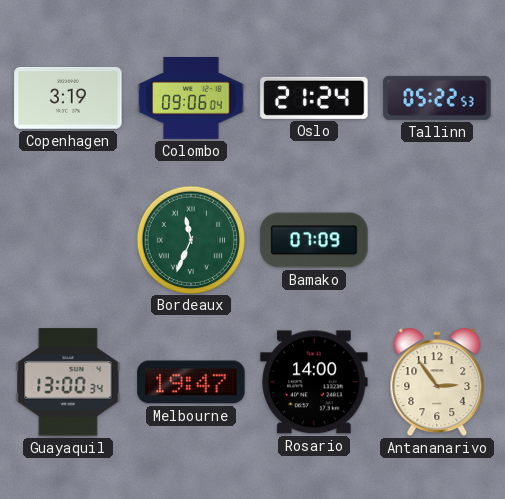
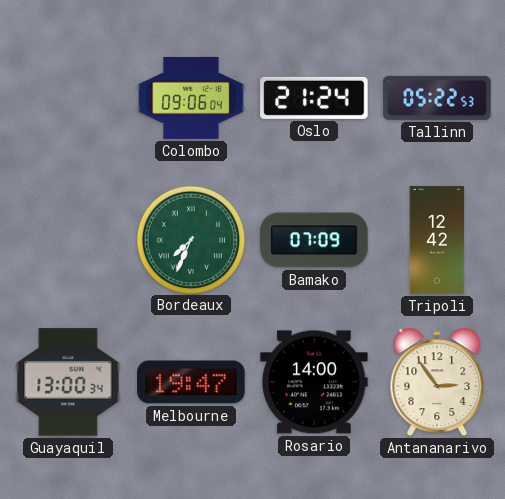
Copenhagen: 3:19 -> none
Bordeaux: 11:34 -> 7:34
Tripoli: none -> 12:42
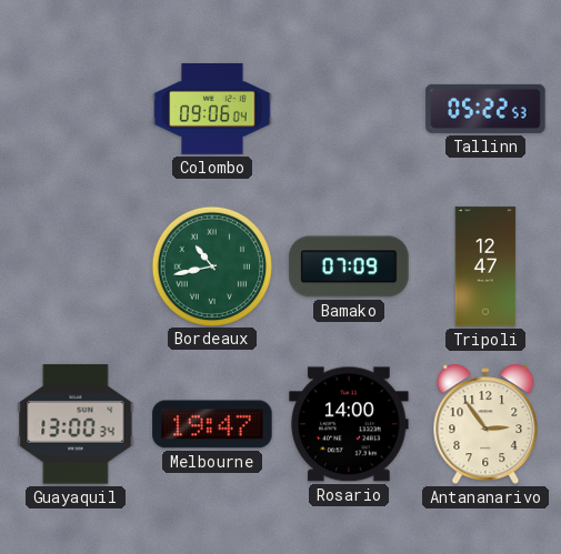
Oslo: 21:24 -> none
Bordeaux: 7:34 -> 10:43
Tripoli: 12:42 -> 12:47
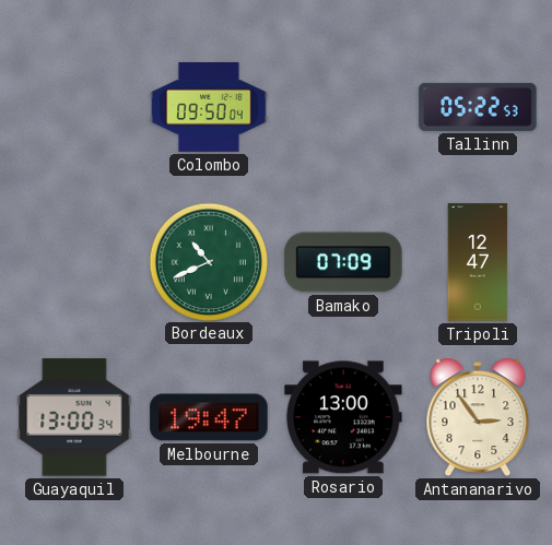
Colombo: 09:06 -> 09:50
Bordeaux: 10:43 -> 10:41
Rosario: 14:00 -> 13:00
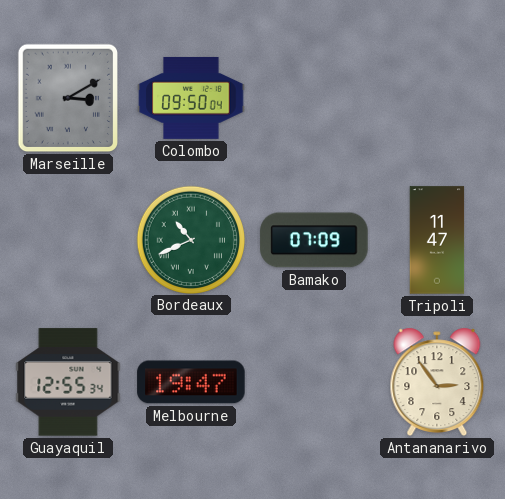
Marseille: none -> 3:10
Tallinn: 05:22 -> none
Tripoli: 12:47 -> 11:47
Guayaquil: 13:00 -> 12:55
Rosario: 13:00 -> none
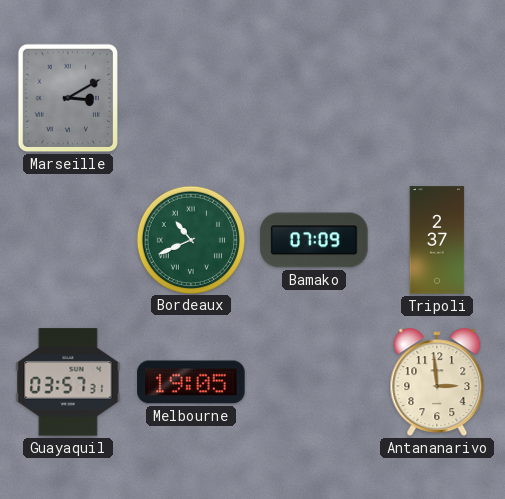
Colombo: 09:50 -> none
Tripoli: 11:47 -> 2:37
Guayaquil: 12:55 -> 03:57
Melbourne: 19:47 -> 19:05
Antananarivo: 2:54 -> 2:59
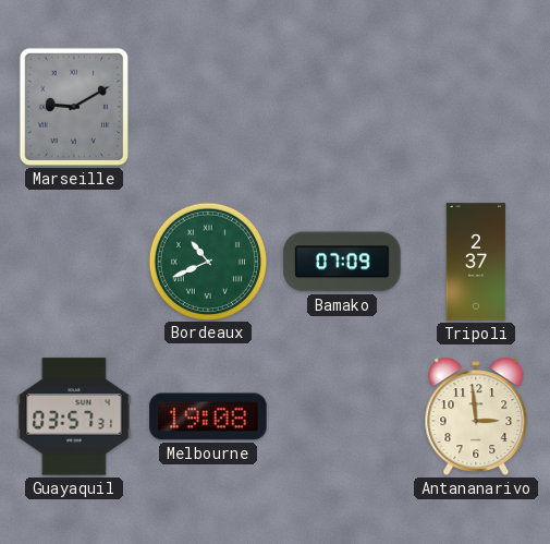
Marseille: 3:10 -> 9:10
Melbourne: 19:05 -> 19:08
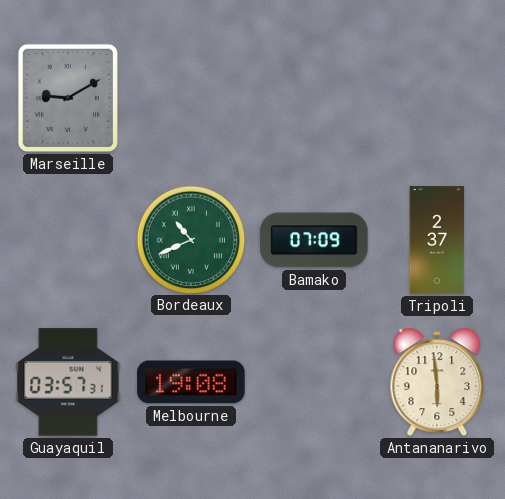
Antananarivo: 2:59 -> 5:59
